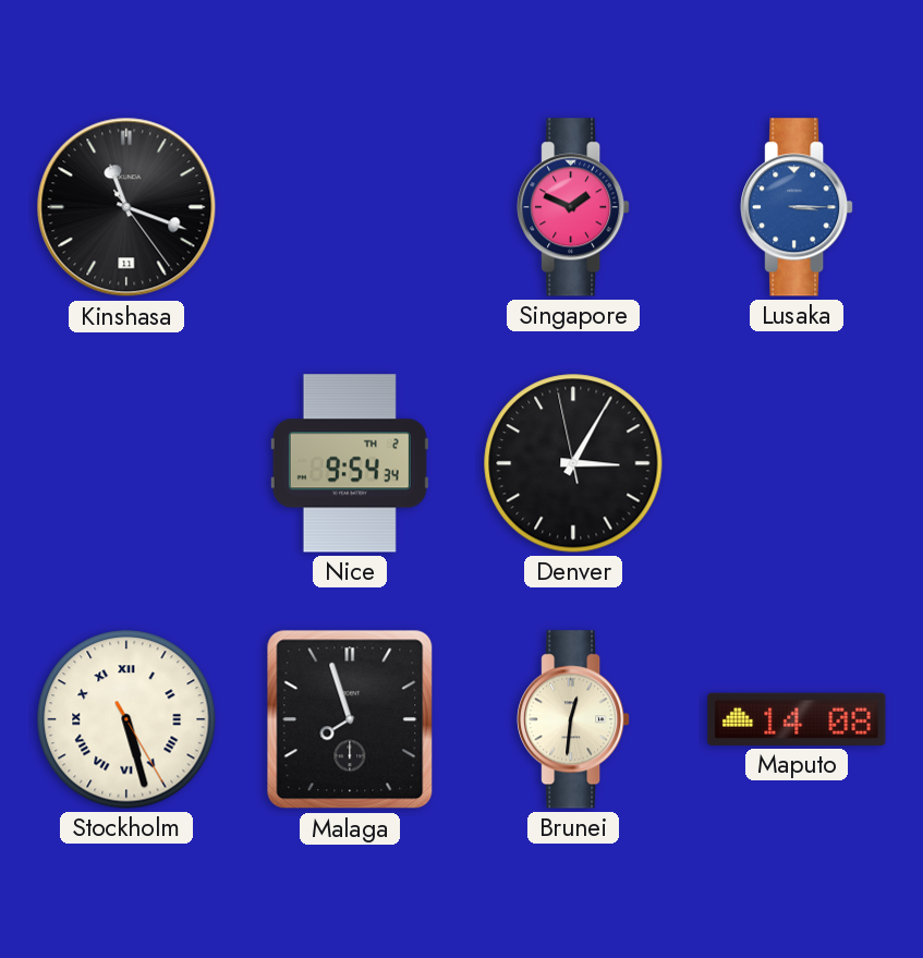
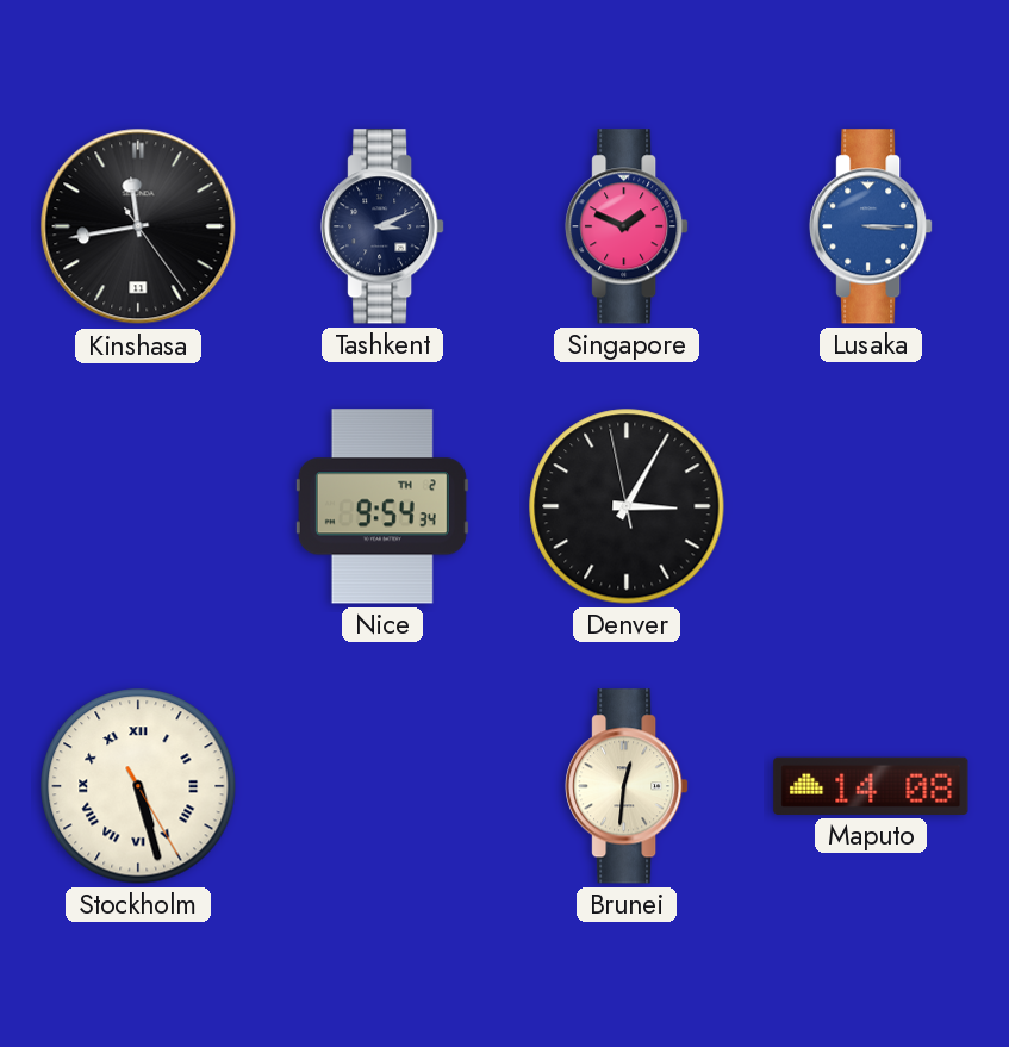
Kinshasa: 11:18 -> 11:43
Tashkent: none -> 3:11
Malaga: 7:57 -> none
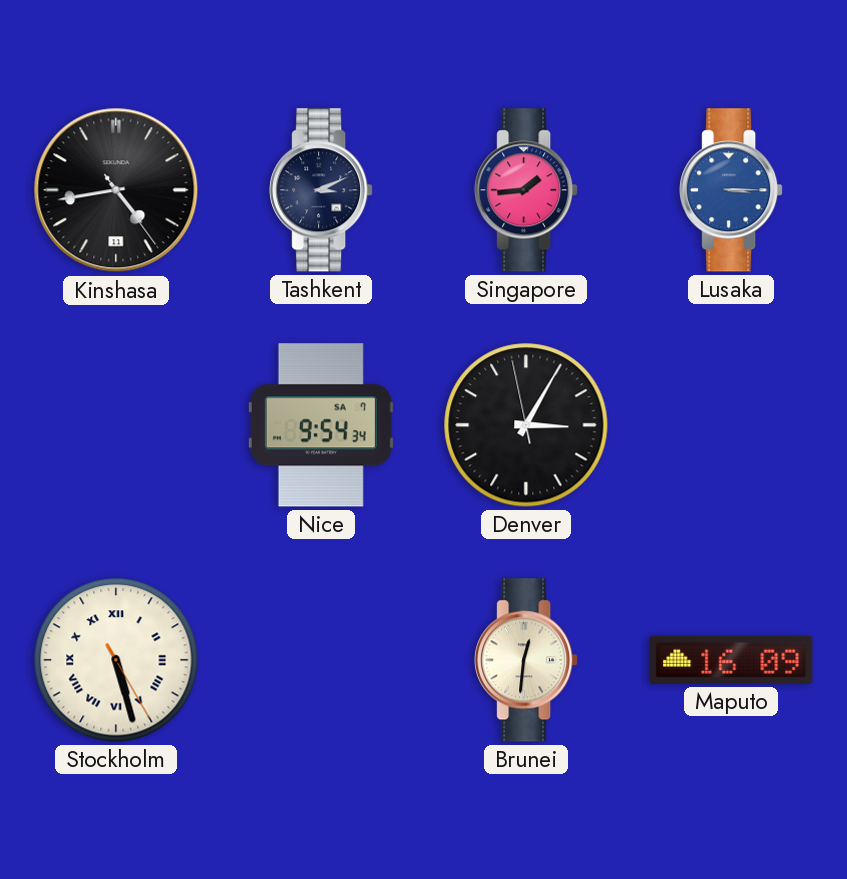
Kinshasa: 11:43 -> 4:43
Singapore: 1:49 -> 1:44
Nice date: TH 2 -> SA 7
Maputo: 14:08 -> 16:09
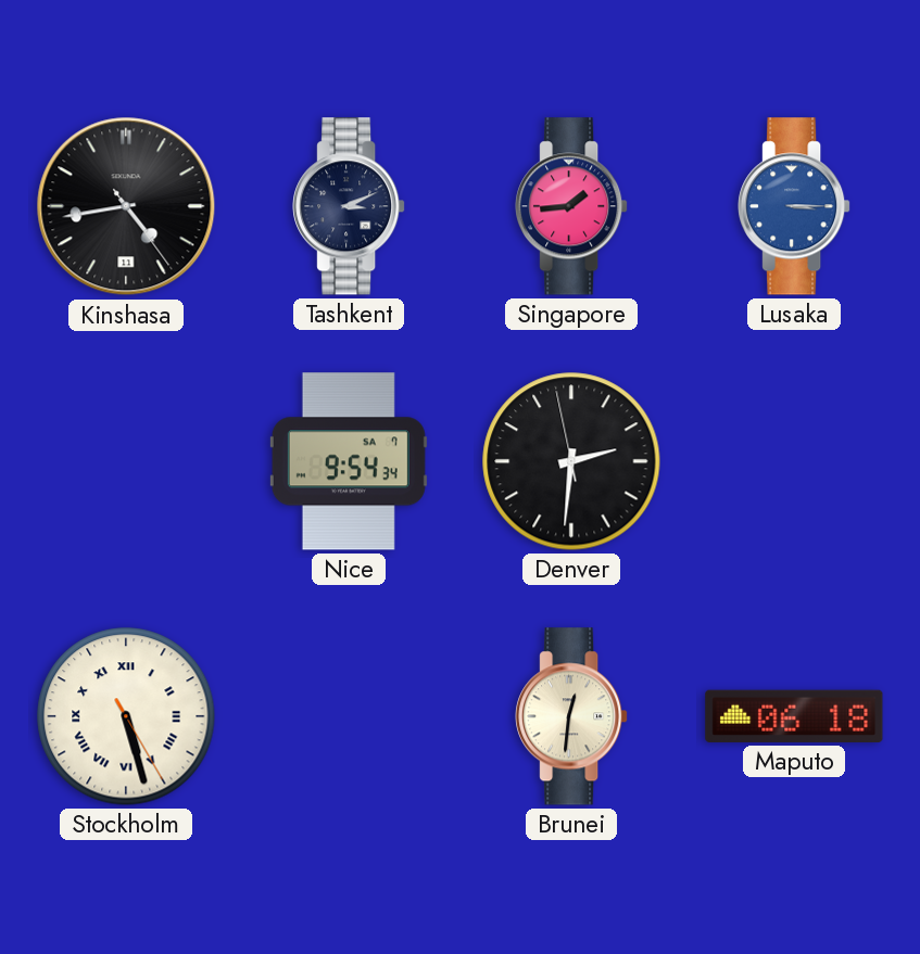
Denver: 3:04 -> 2:30
Maputo: 16:09 -> 06:18
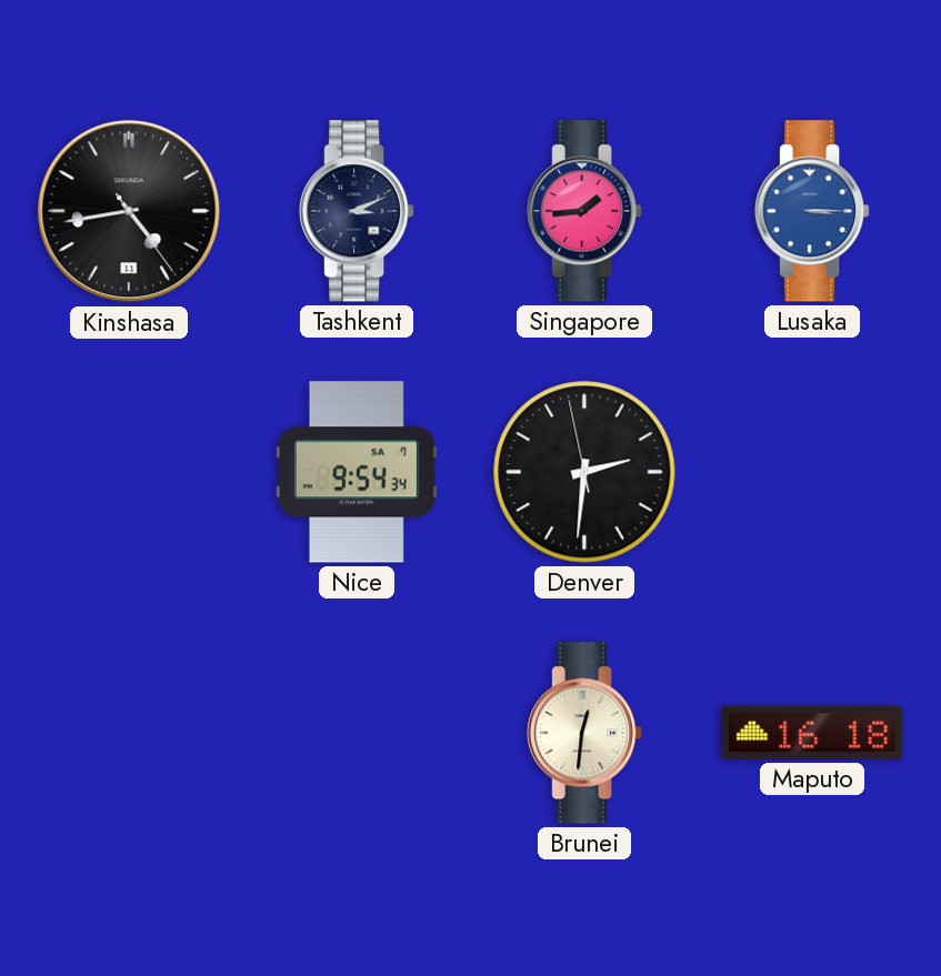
Stockholm: 5:27 -> none
Maputo: 06:18 -> 16:18
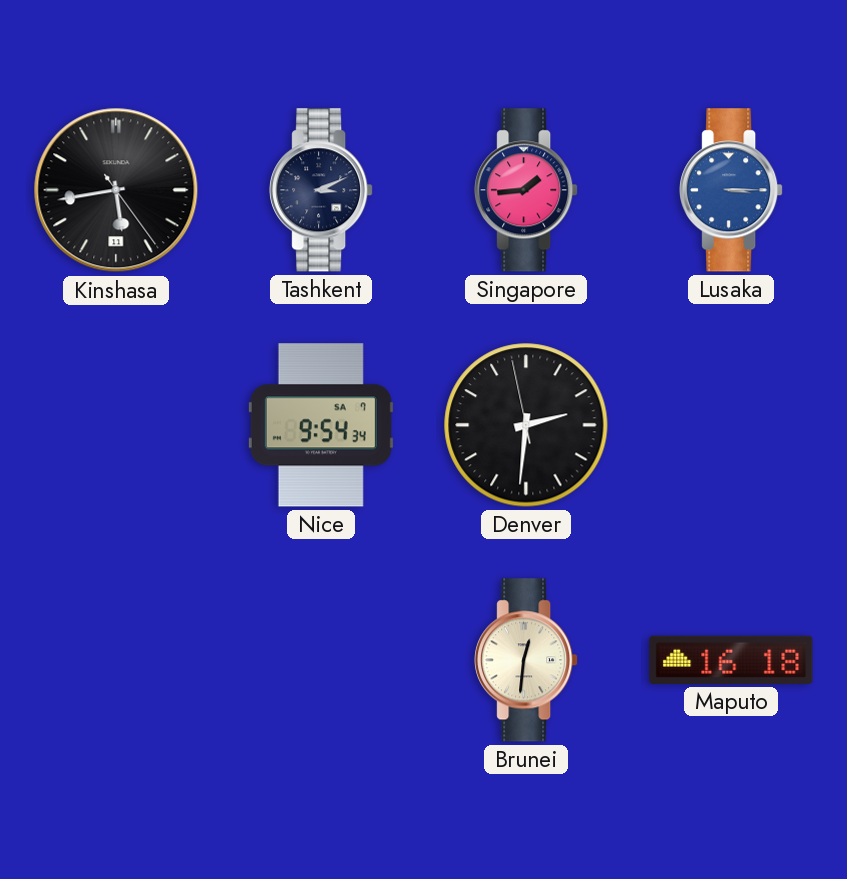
Kinshasa: 4:43 -> 5:43
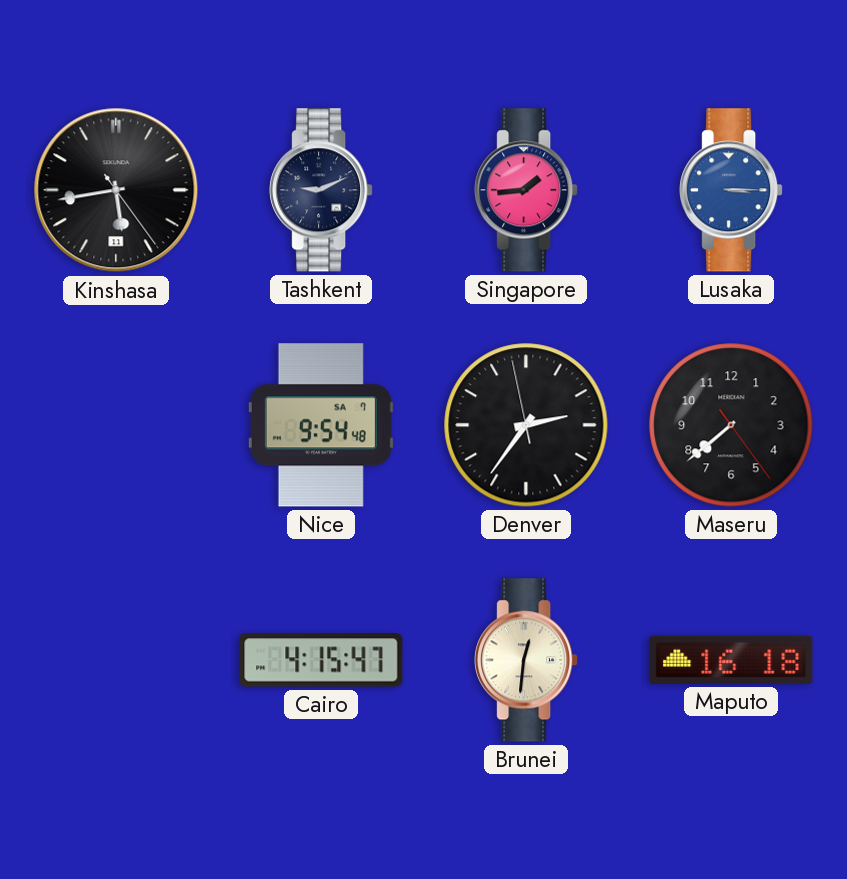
Tashkent: 3:11 -> 9:11
Nice: 9:54:34 -> 9:54:48
Denver: 2:30 -> 2:35
Maseru: none -> 7:38
Cairo: none -> 4:15
